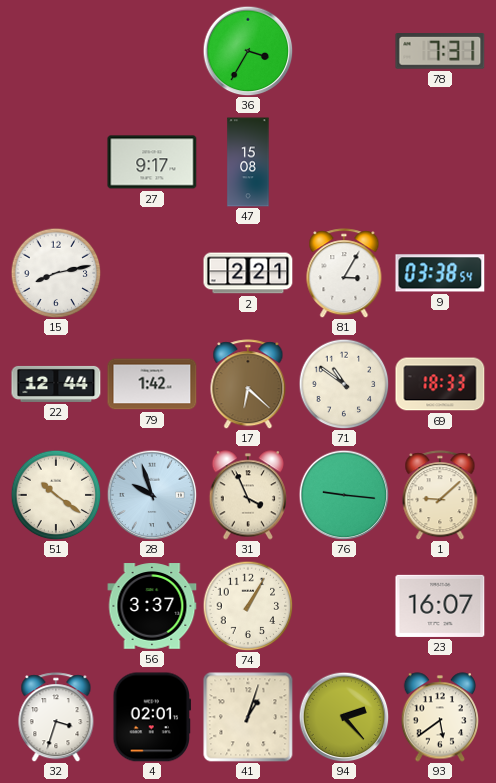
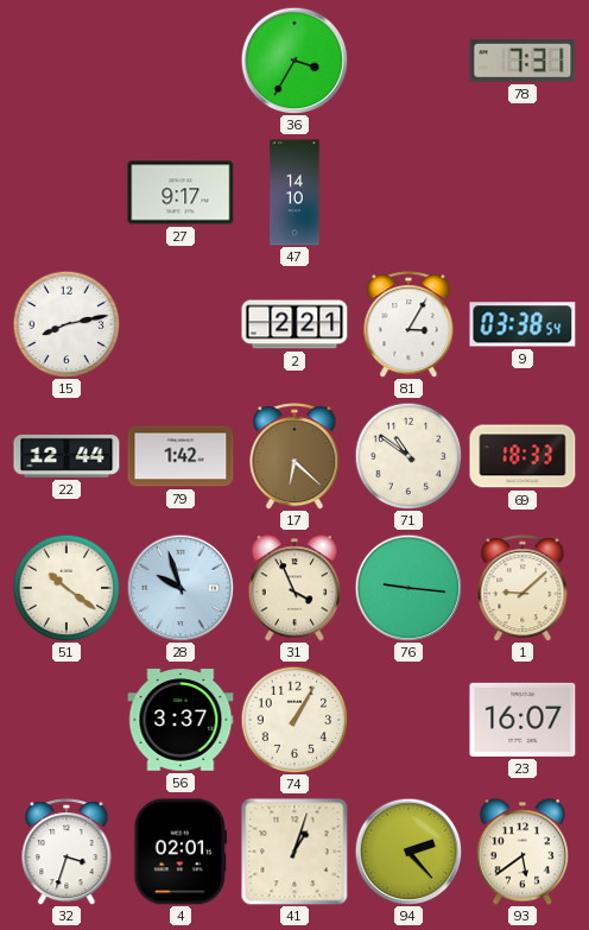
47: 15:08 -> 14:10
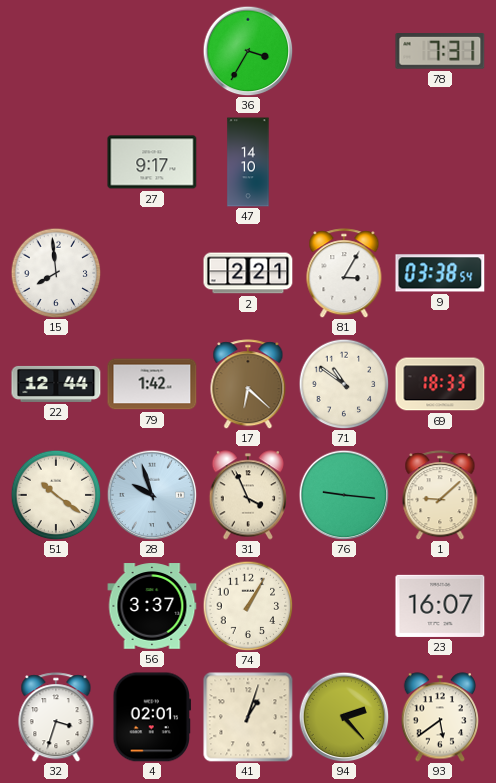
15: 8:13 -> 7:59
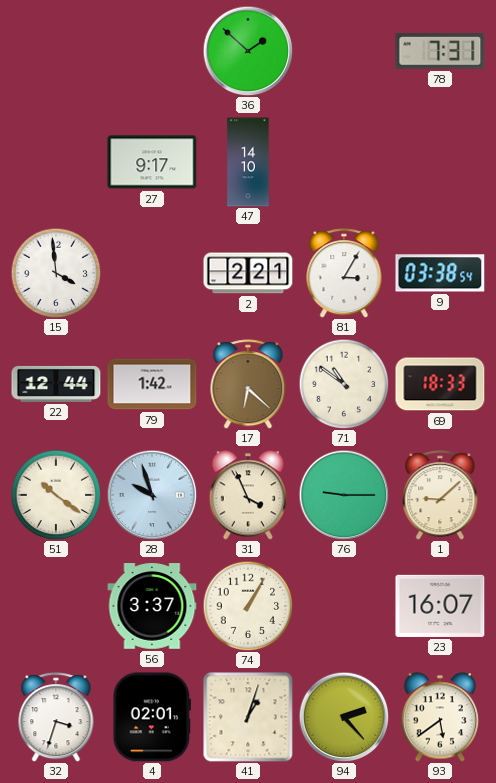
36: 3:35 -> 1:52
15: 7:59 -> 3:59
76: 9:16 -> 9:15
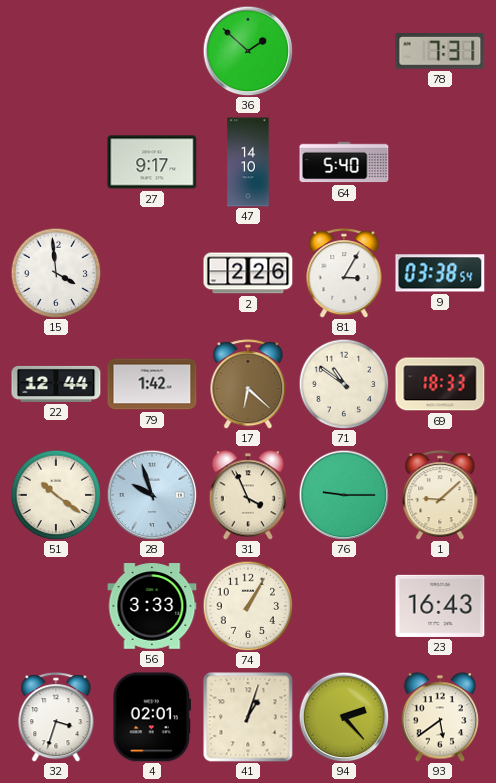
64: none -> 5:40
2: 2:21 -> 2:26
56: 3:37 -> 3:33
23: 16:07 -> 16:43
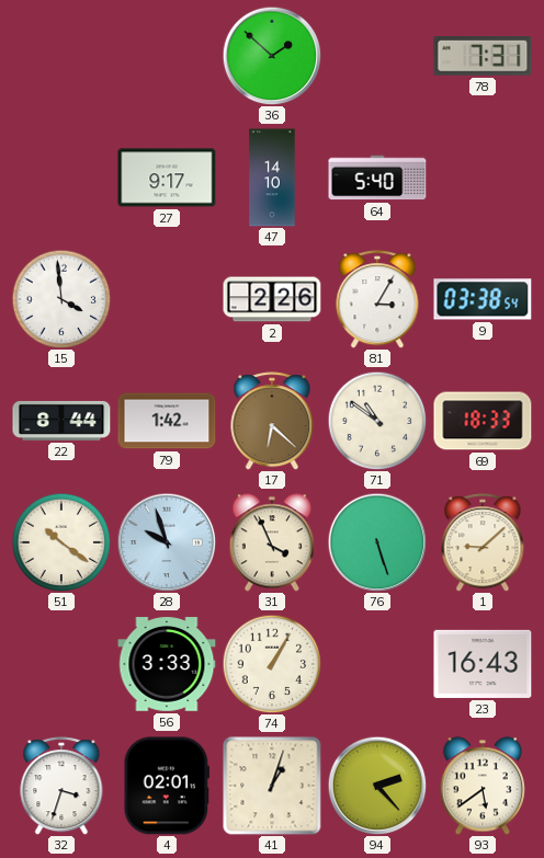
22: 12:44 -> 8:44
76: 9:15 -> 5:27
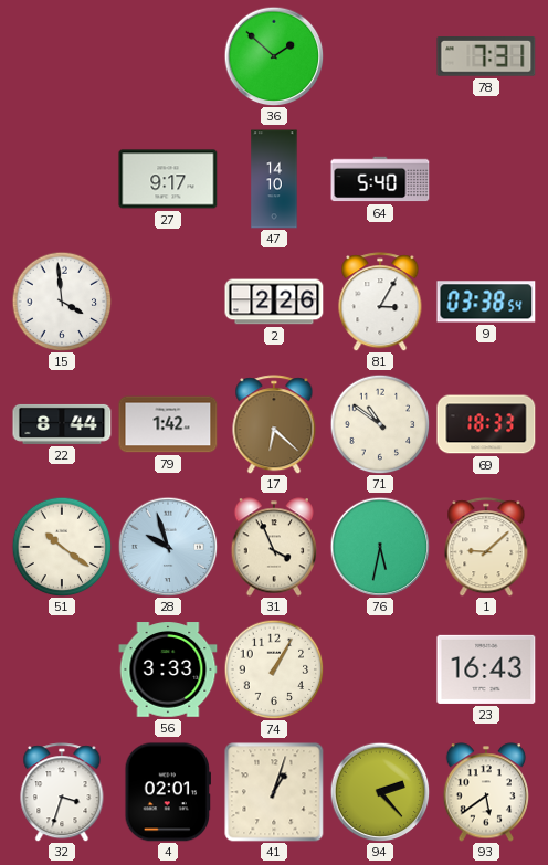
76: 5:27 -> 5:32
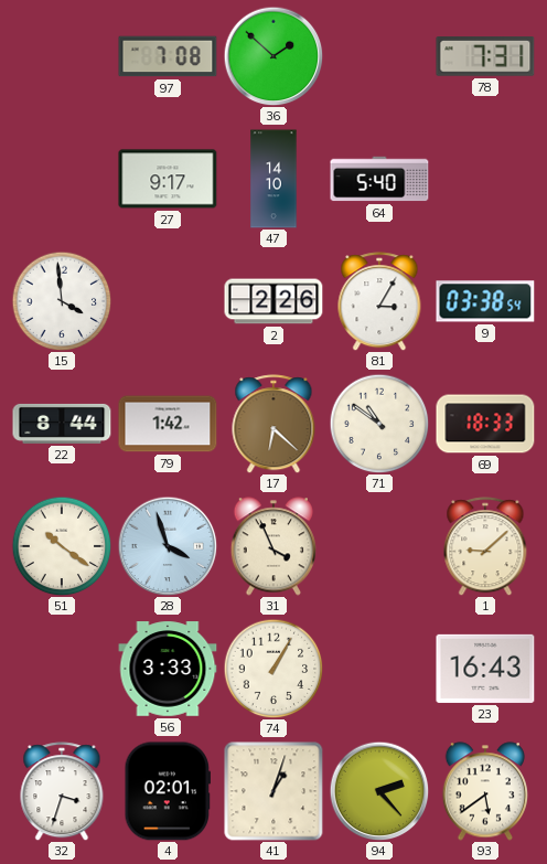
97: none -> 7:08
28: 9:57 -> 3:57
76: 5:32 -> none
